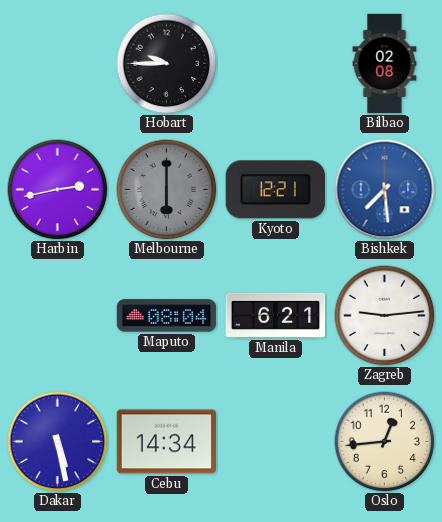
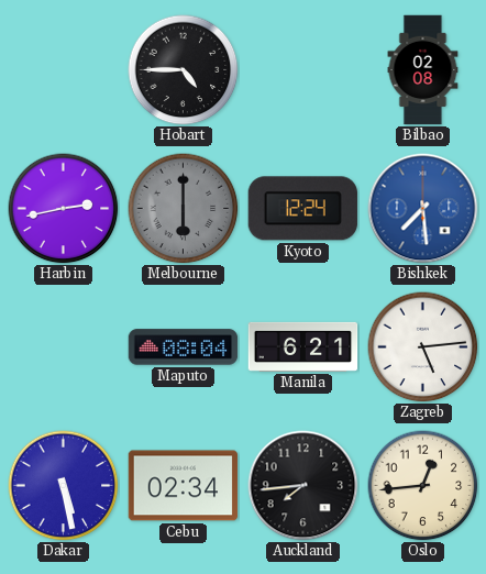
Hobart: 9:45 -> 4:45
Kyoto: 12:21 -> 12:24
Zagreb: 9:14 -> 5:14
Cebu: 14:34 -> 02:34
Auckland: none -> 7:44
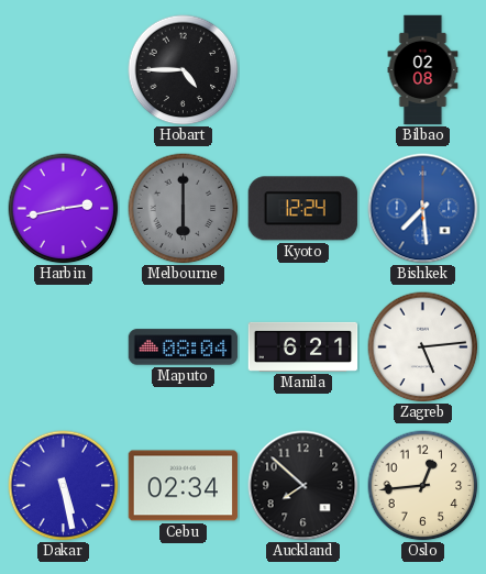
Auckland: 7:44 -> 7:52
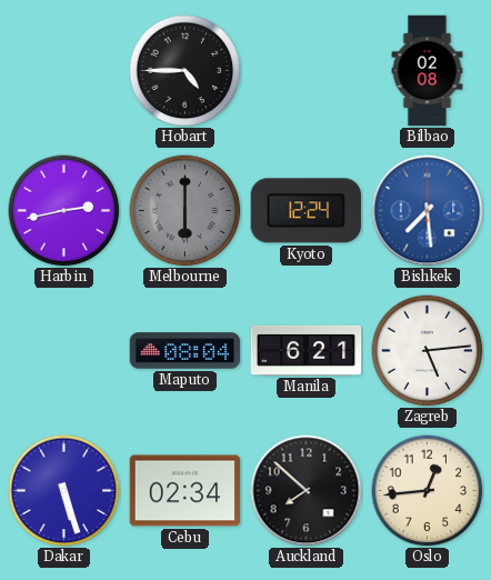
Dakar: 5:28 -> 5:27
